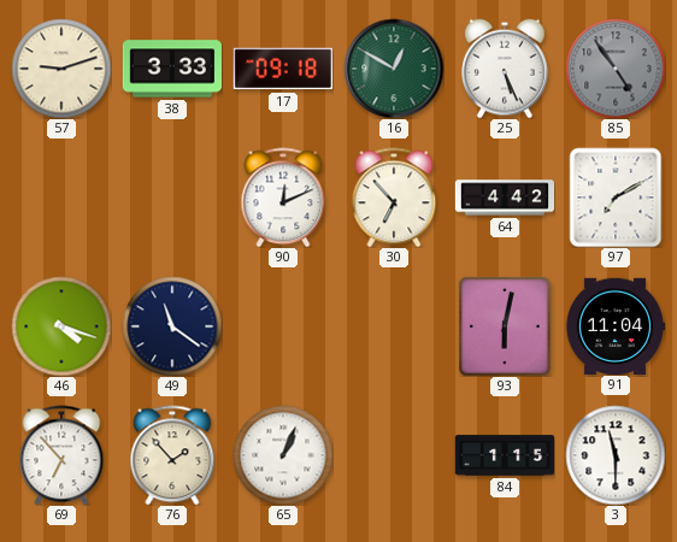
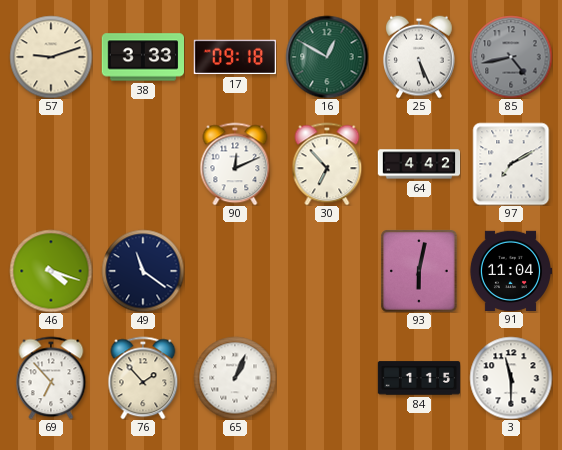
85: 4:54 -> 4:43
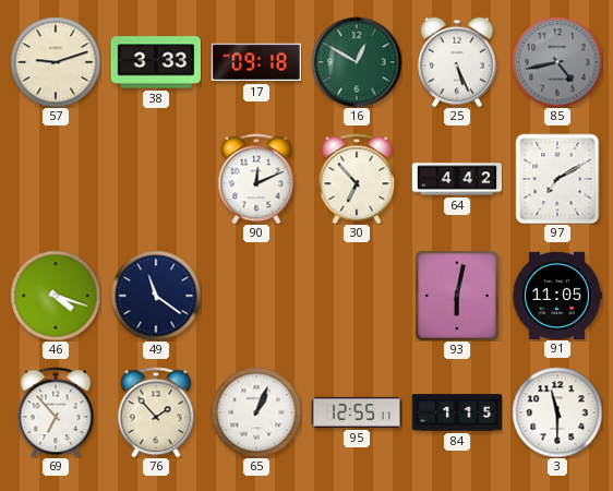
91: 11:04 -> 11:05
95: none -> 12:55
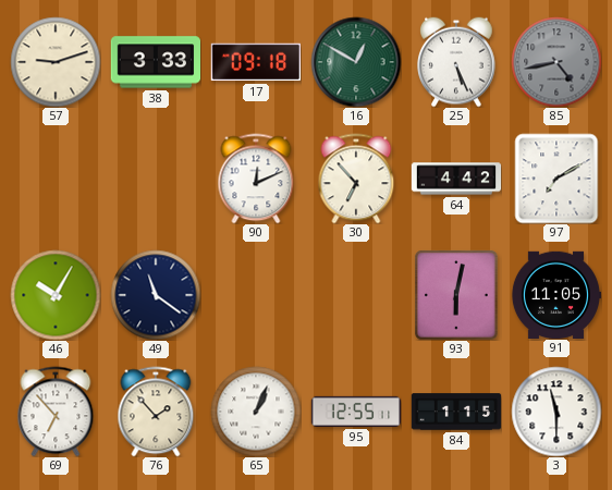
46: 4:18 -> 10:05
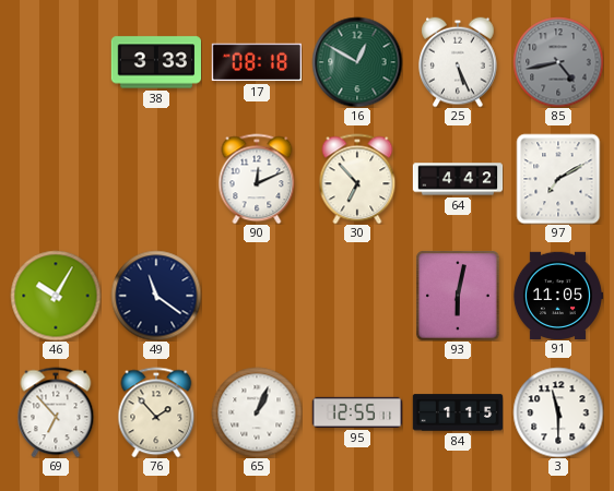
57: 9:12 -> none
17: 09:18 -> 08:18
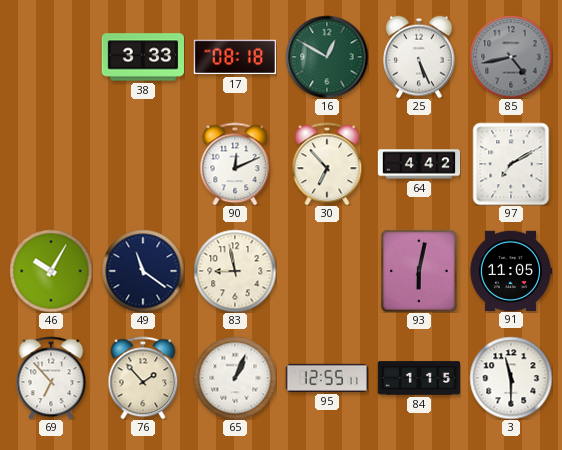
83: none -> 8:58
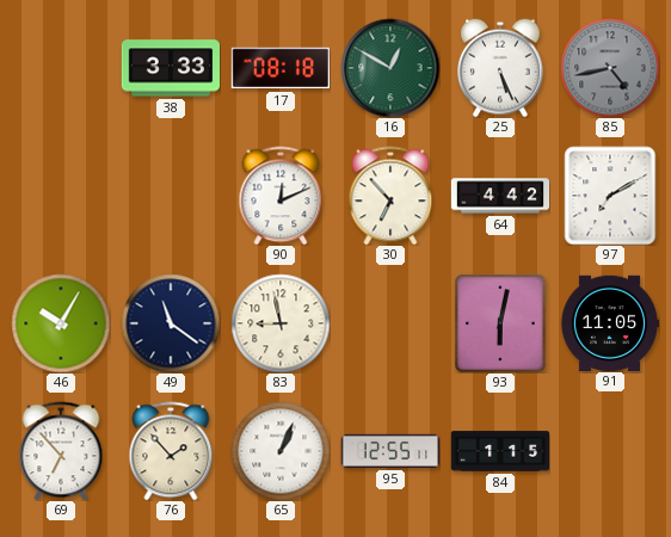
3: 11:30 -> none
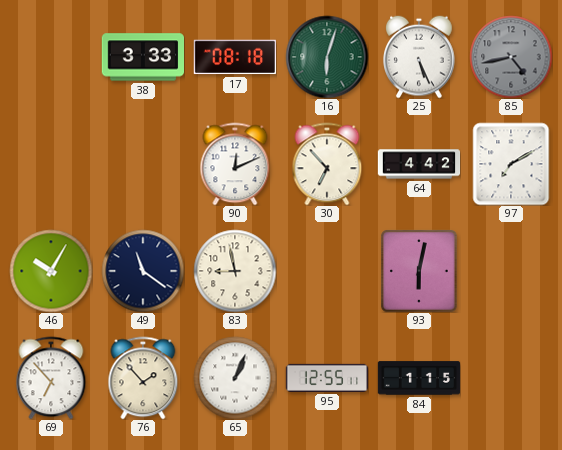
16: 12:50 -> 6:03
91: 11:05 -> none
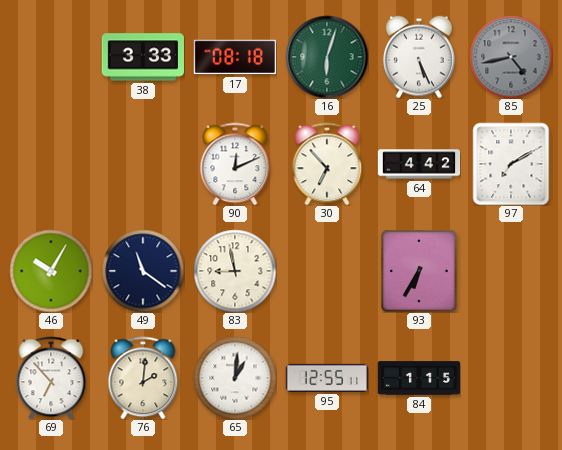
93: 6:02 -> 6:35
76: 1:53 -> 2:01
65: 1:04 -> 1:01
